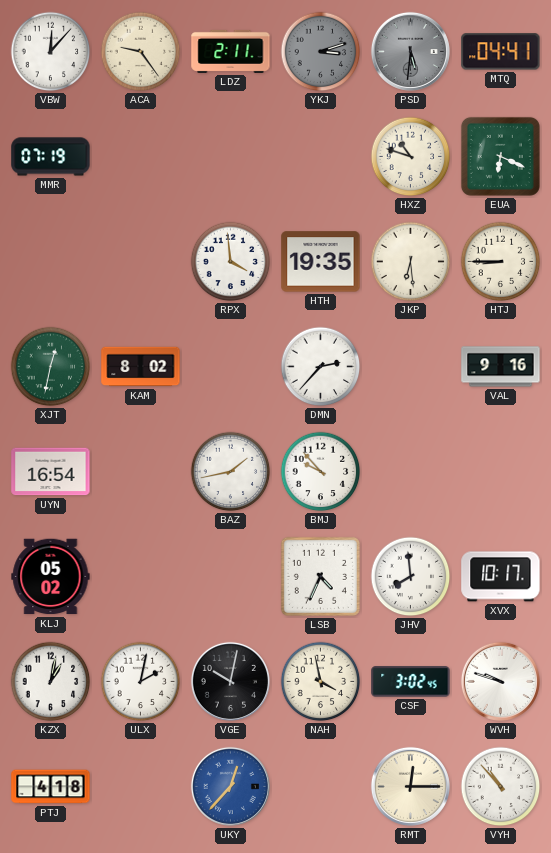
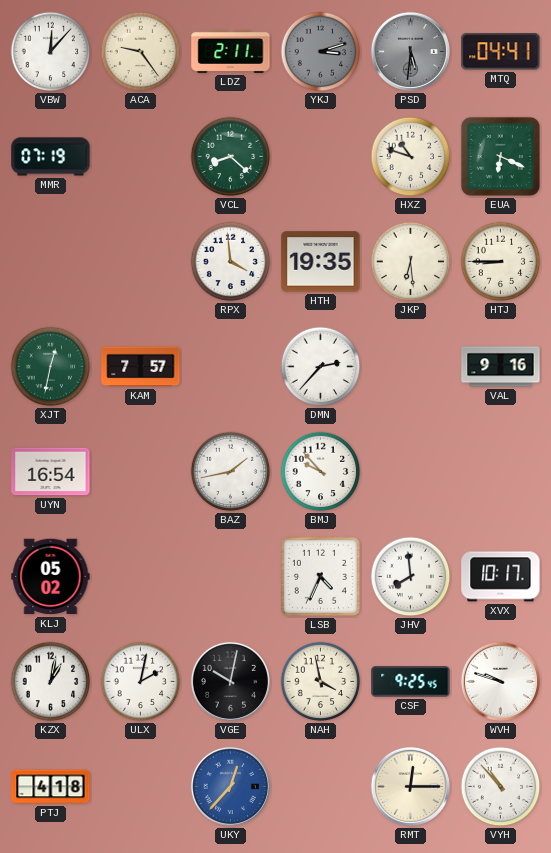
VCL: none -> 8:22
KAM: 8:02 -> 7:57
CSF: 3:02 -> 9:25
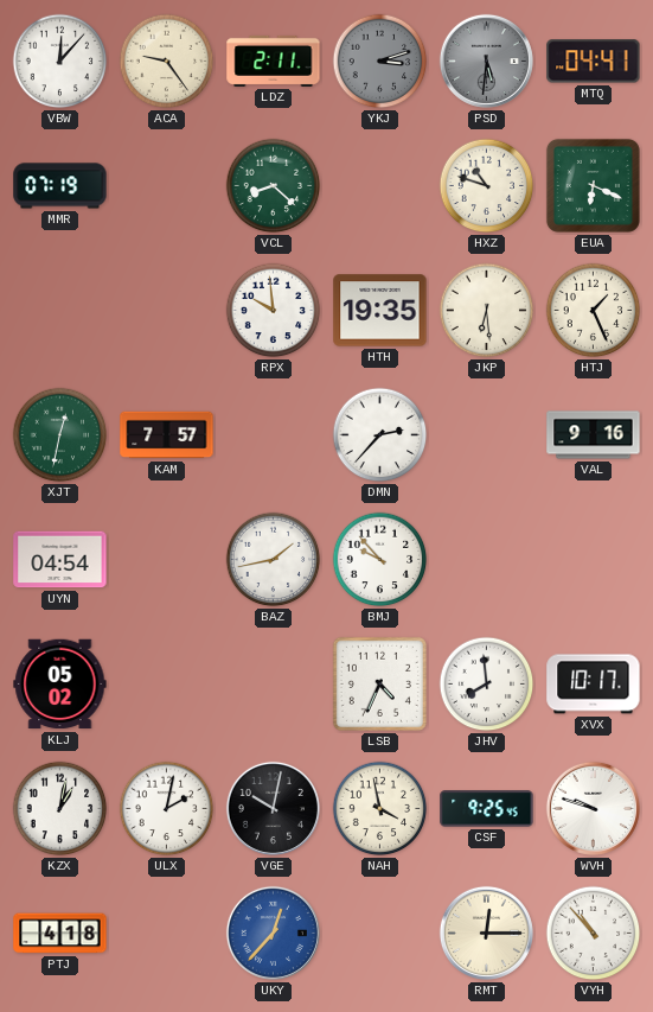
RPX: 3:59 -> 9:59
HTJ: 8:45 -> 1:26
UYN: 16:54 -> 04:54
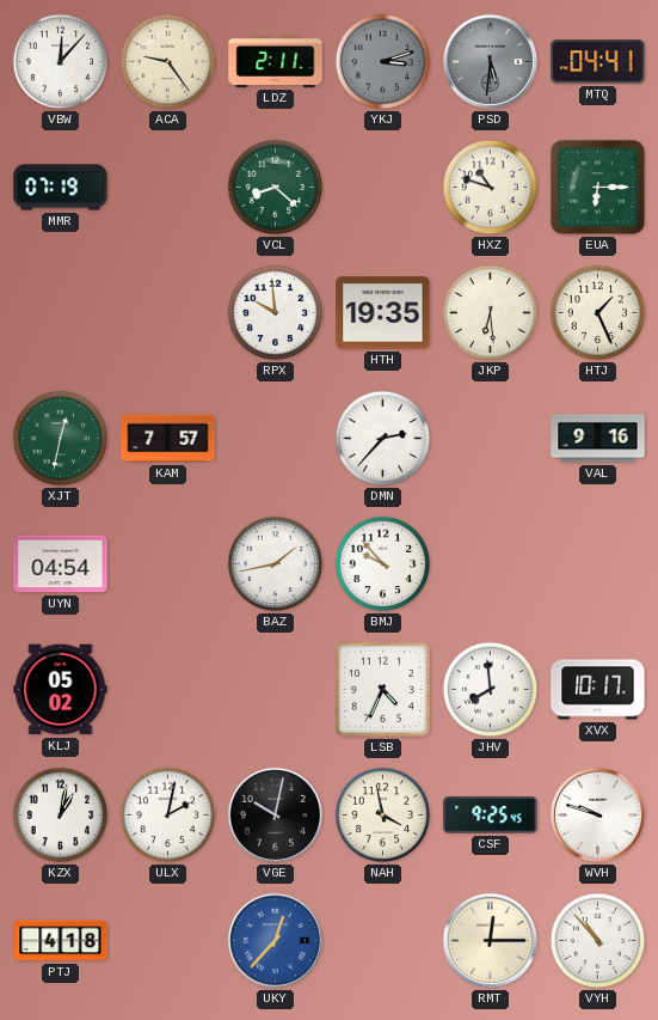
EUA: 6:19 -> 6:15
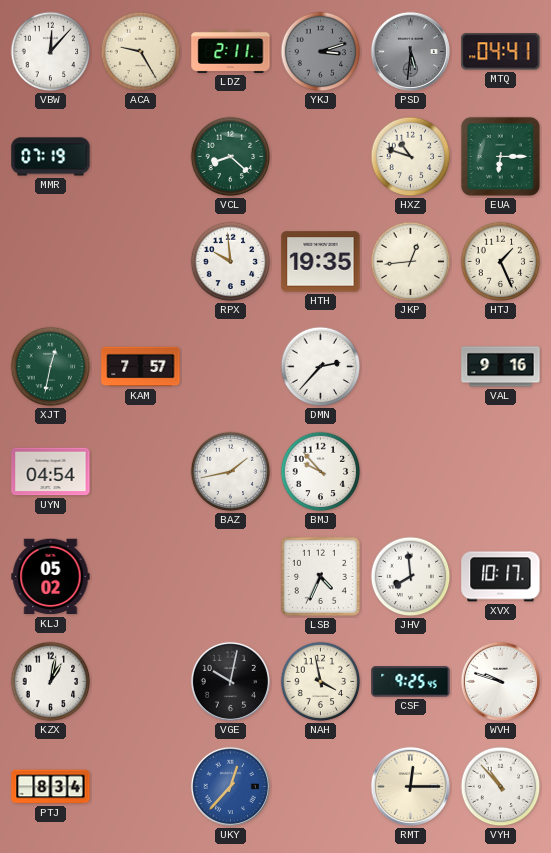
ACA: 9:24 -> 9:25
JKP: 6:29 -> 12:44
ULX: 2:02 -> none
PTJ: 4:18 -> 8:34
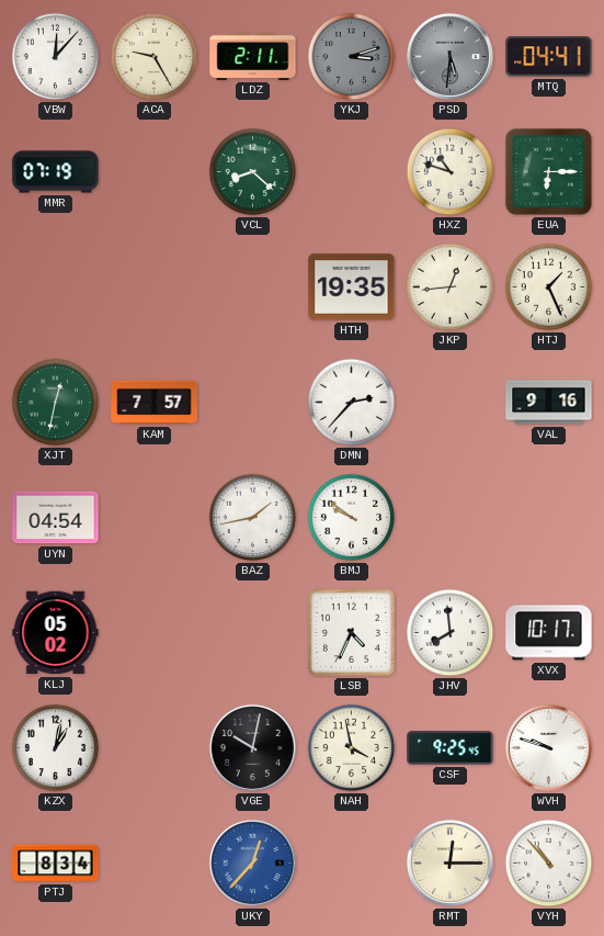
RPX: 9:59 -> none
BMJ: 9:53 -> 9:51
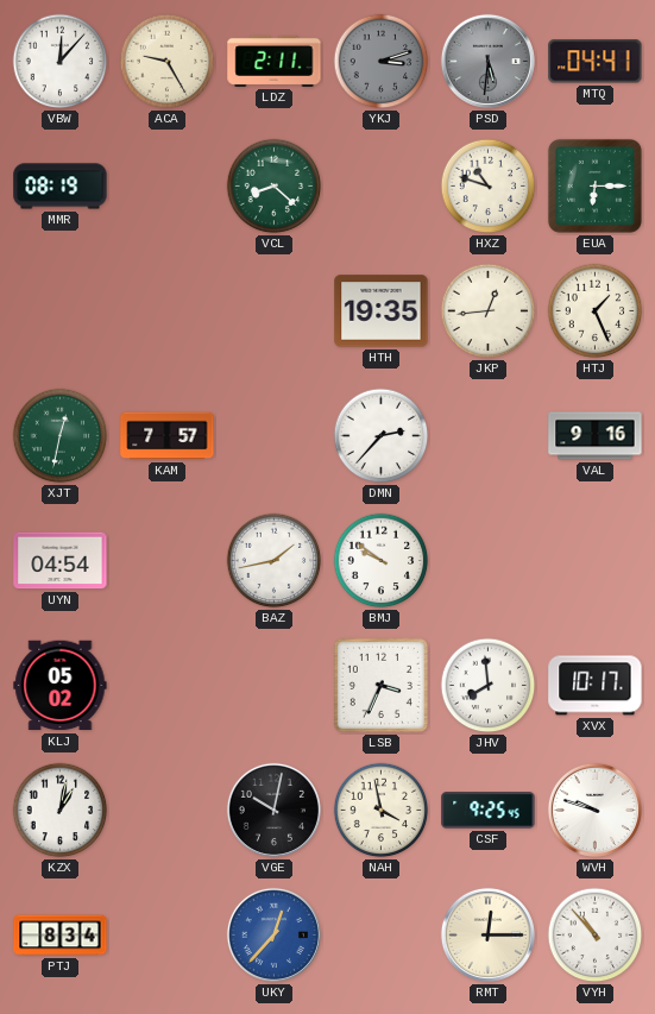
MMR: 07:19 -> 08:19
LSB: 4:34 -> 3:34
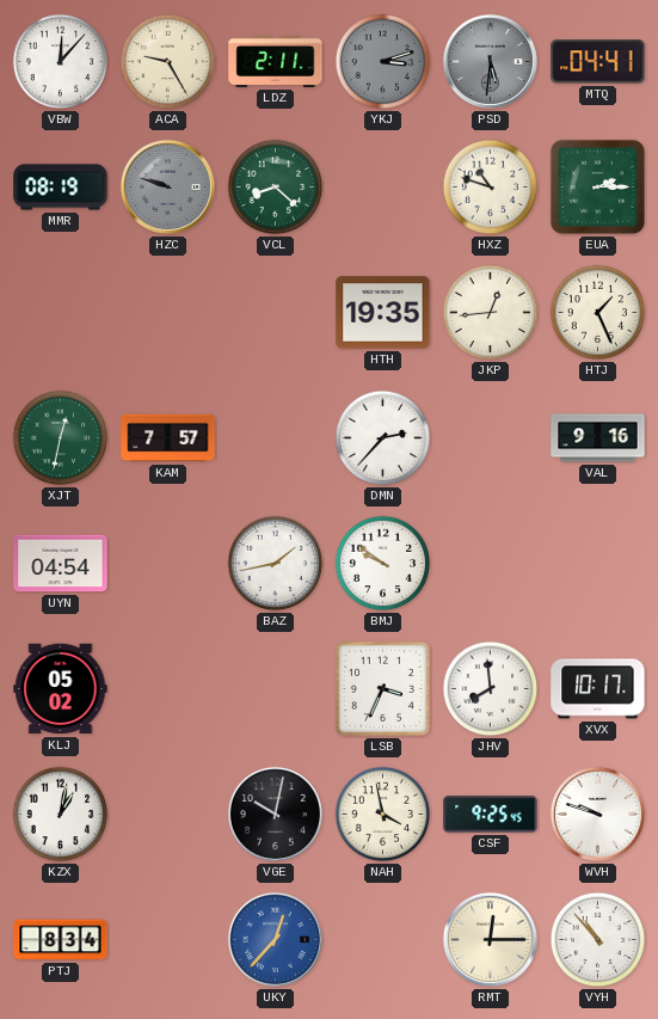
HZC: none -> 9:48
EUA: 6:15 -> 2:15
